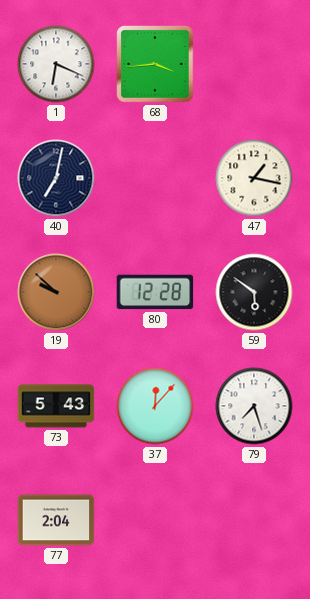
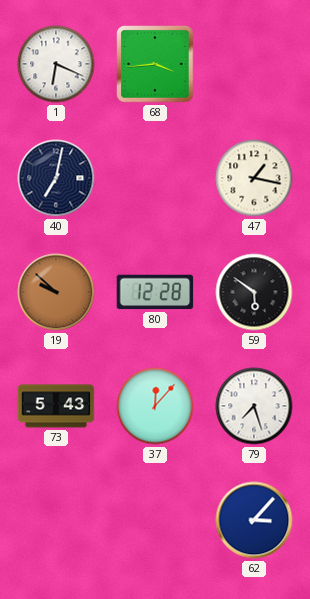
77: 2:04 -> none
62: none -> 3:07
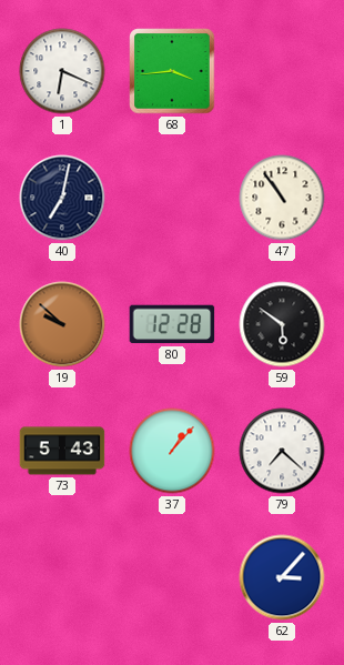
47: 1:17 -> 10:54
37: 12:07 -> 1:07
79: 7:27 -> 7:22
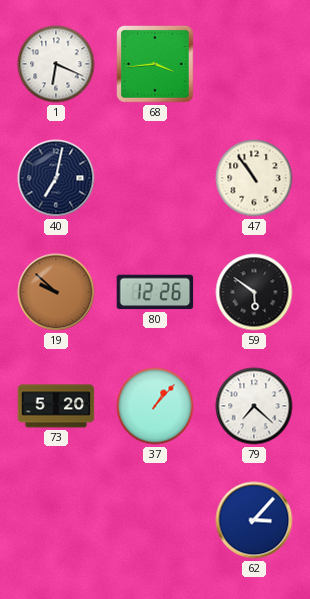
80: 12:28 -> 12:26
73: 5:43 -> 5:20
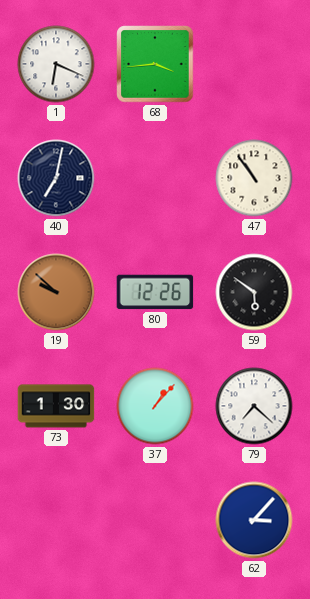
73: 5:20 -> 1:30
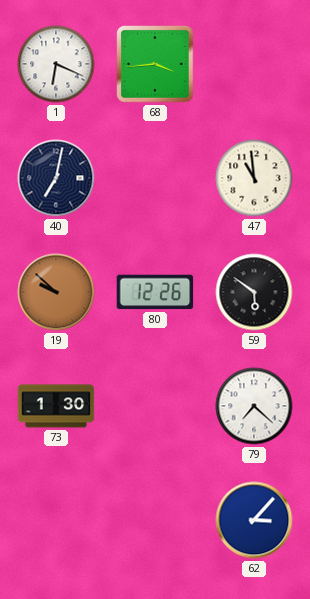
47: 10:54 -> 10:59
37: 1:07 -> none
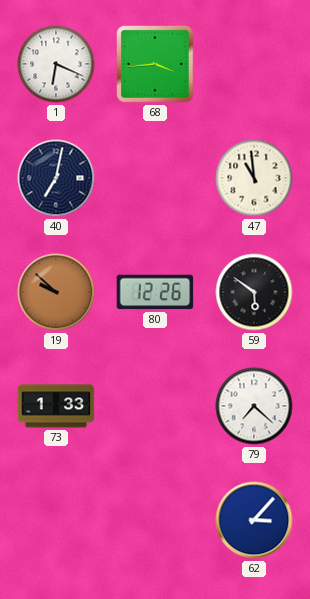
73: 1:30 -> 1:33
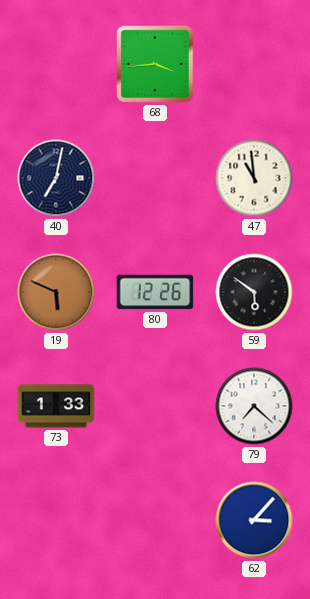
1: 6:19 -> none
19: 9:52 -> 5:49
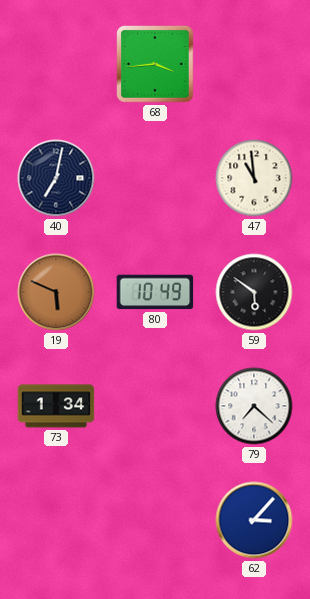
80: 12:26 -> 10:49
73: 1:33 -> 1:34
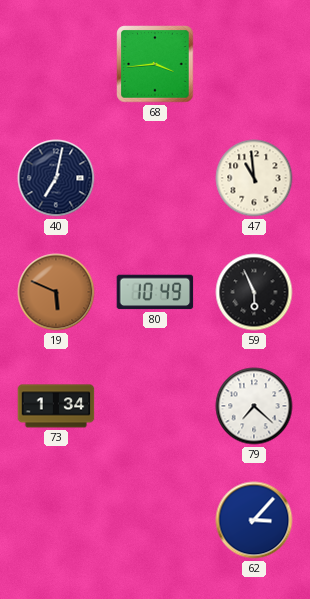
59: 5:51 -> 5:56
